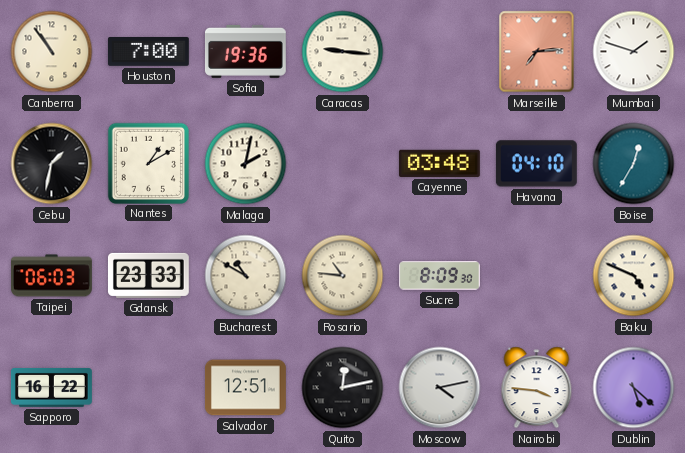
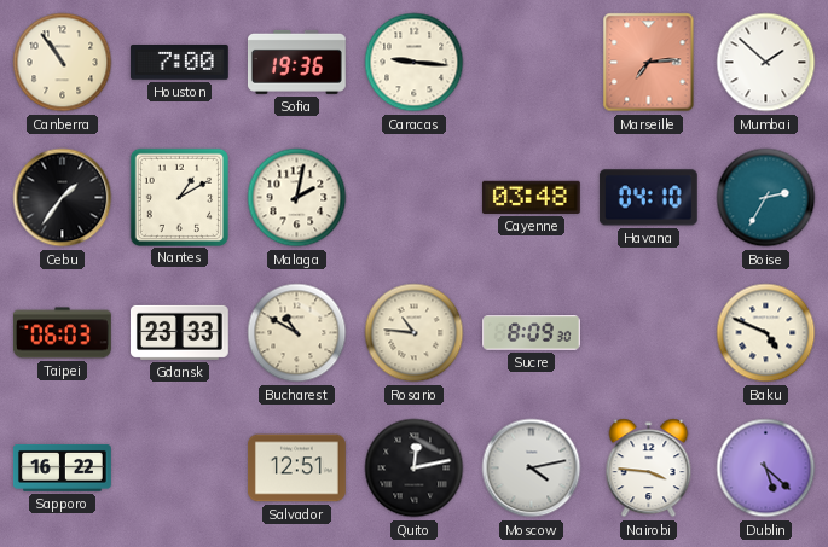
Mumbai: 1:48 -> 1:52
Cebu: 1:32 -> 1:36
Boise: 12:35 -> 2:35
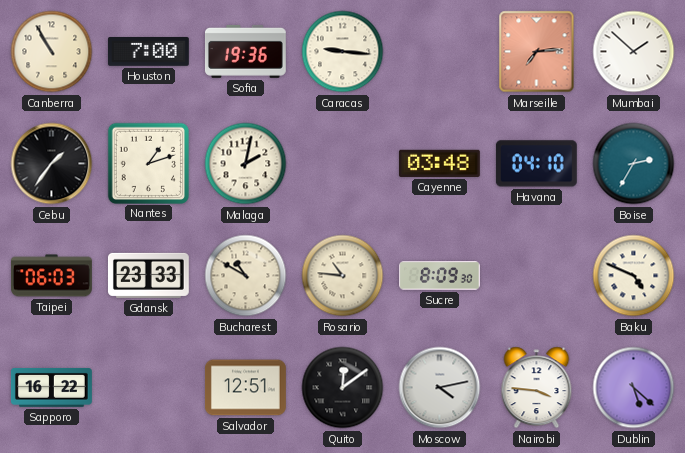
Canberra: 10:54 -> 10:55
Nantes: 1:10 -> 1:12
Quito: 12:13 -> 12:09
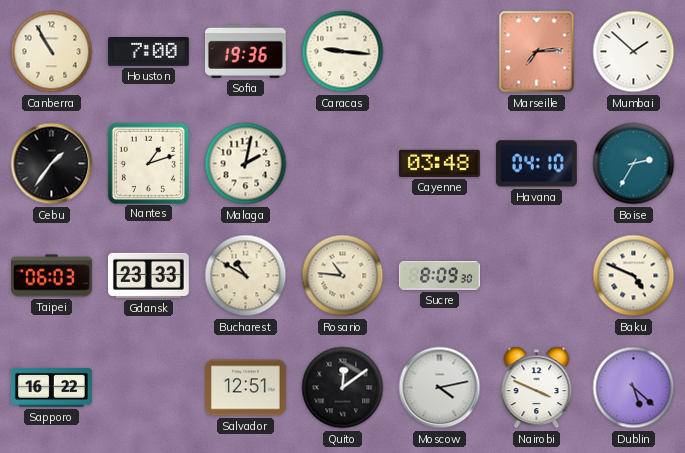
Nairobi: 3:46 -> 3:49
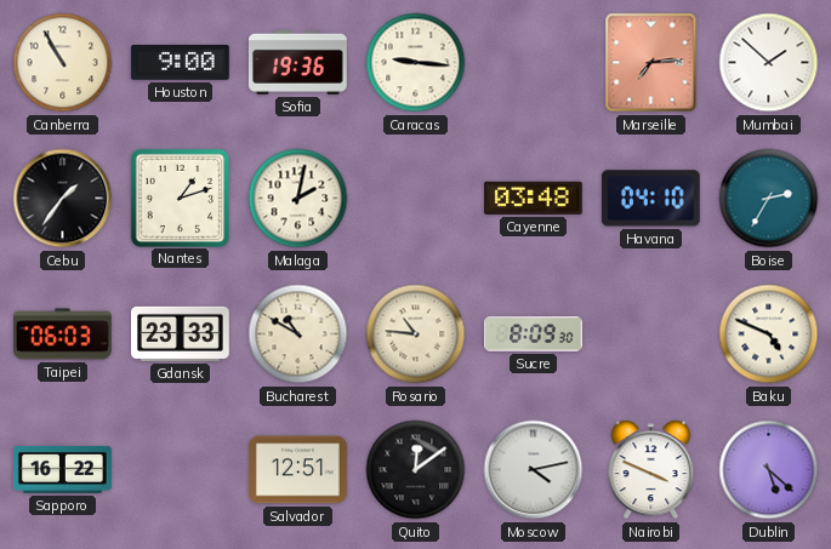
Houston: 7:00 -> 9:00
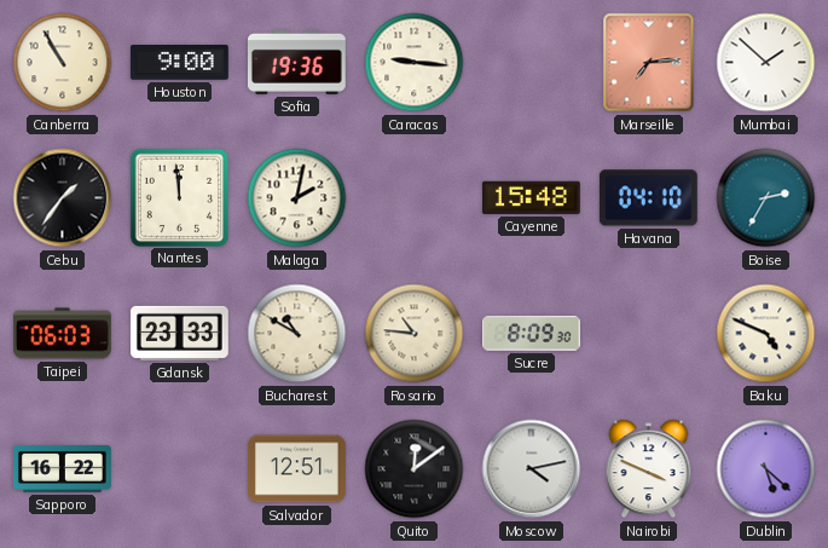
Nantes: 1:12 -> 11:59
Cayenne: 03:48 -> 15:48
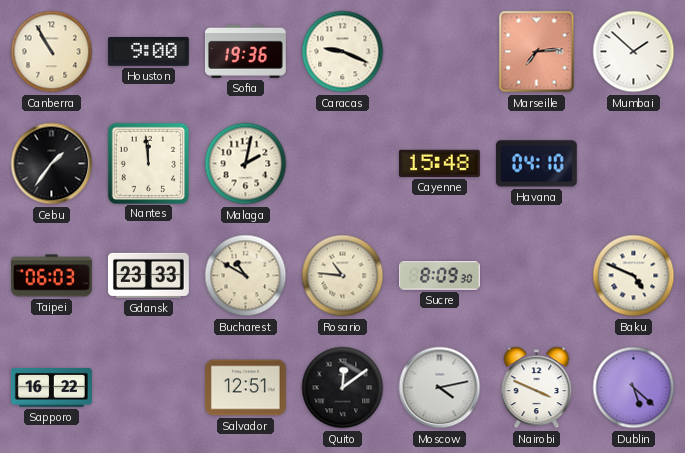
Caracas: 9:16 -> 9:19
Boise: 2:35 -> none
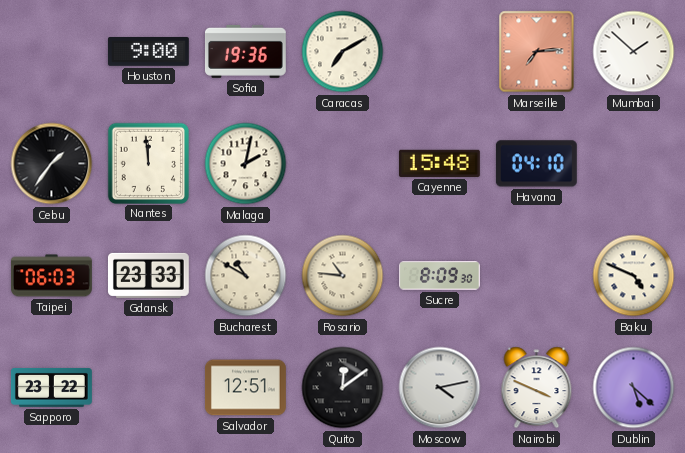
Canberra: 10:55 -> none
Caracas: 9:19 -> 7:10
Sapporo: 16:22 -> 23:22
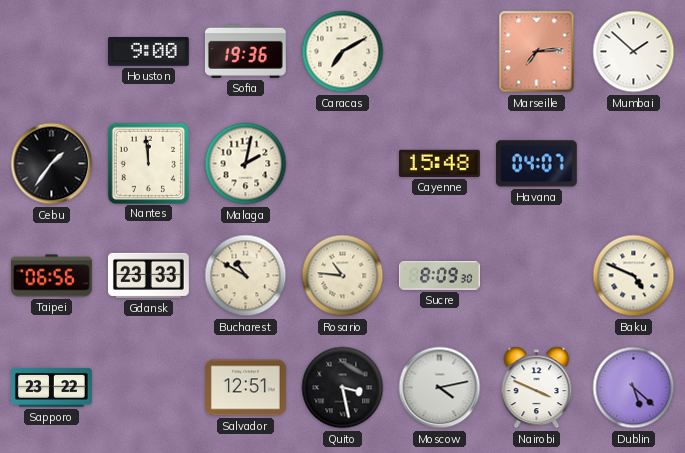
Havana: 04:10 -> 04:07
Taipei: 06:03 -> 06:56
Quito: 12:09 -> 3:28
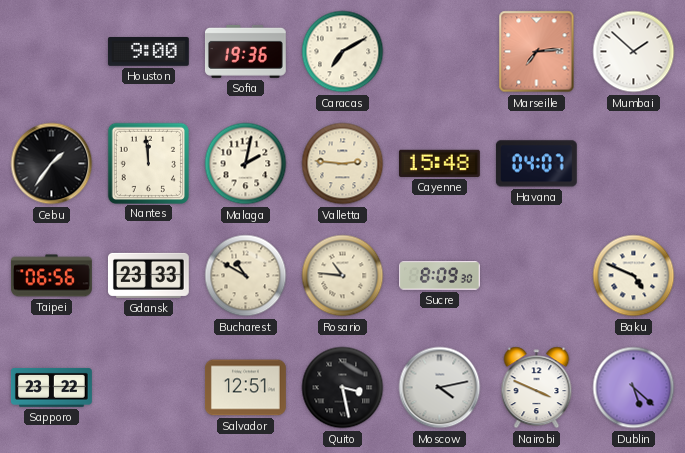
Valletta: none -> 2:46
